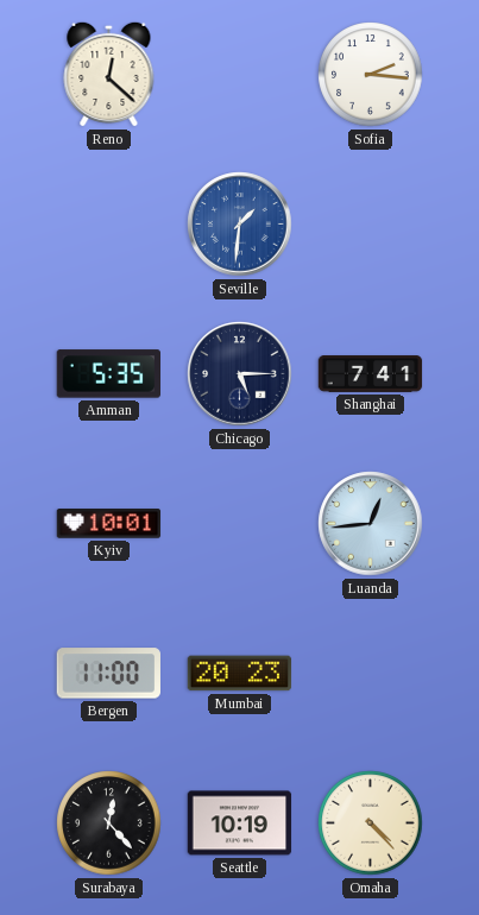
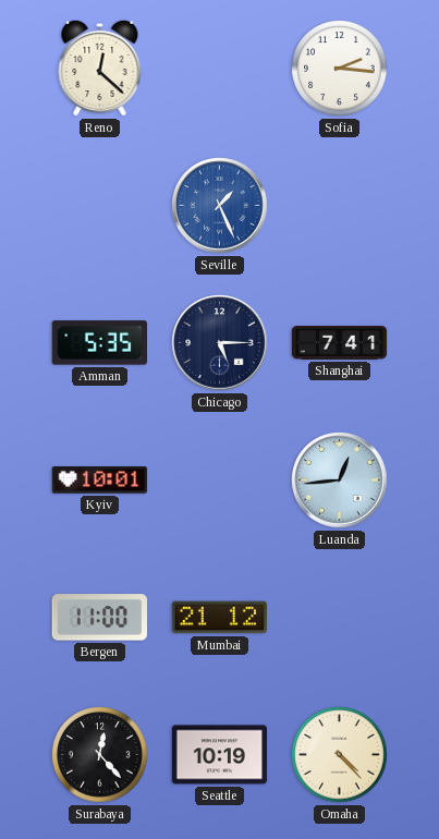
Seville: 1:31 -> 1:26
Mumbai: 20:23 -> 21:12
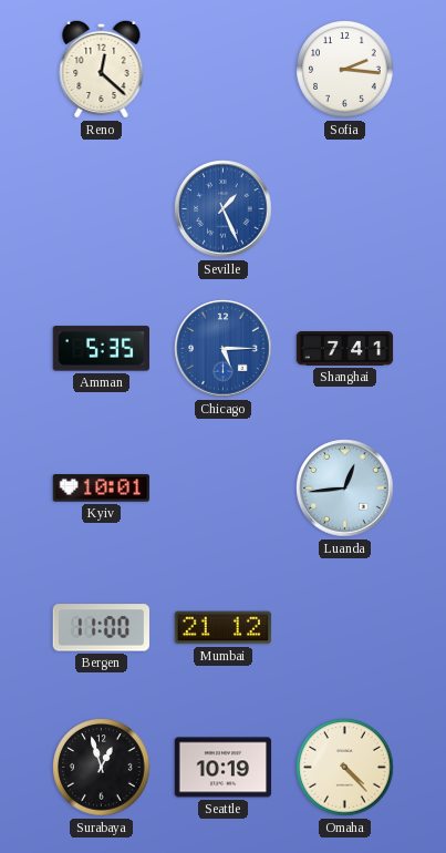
Chicago dial: navy -> blue
Surabaya: 12:23 -> 12:57
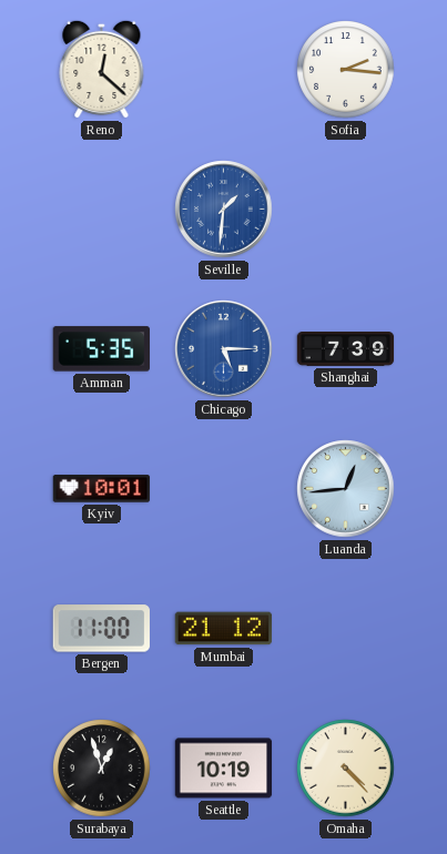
Seville: 1:26 -> 1:31
Shanghai: 7:41 -> 7:39
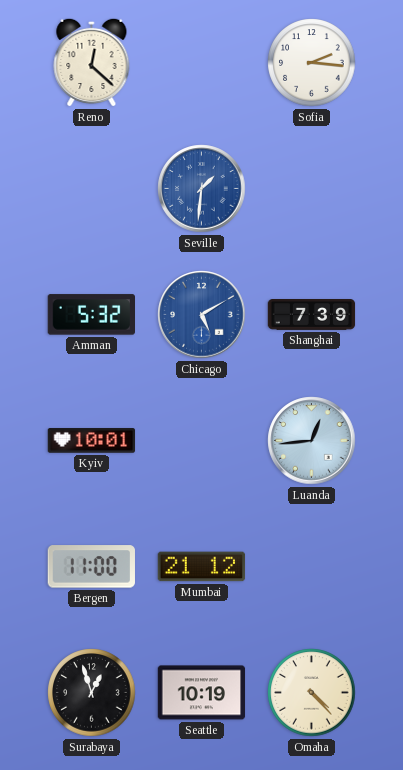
Amman: 5:35 -> 5:32
Chicago: 5:15 -> 5:10
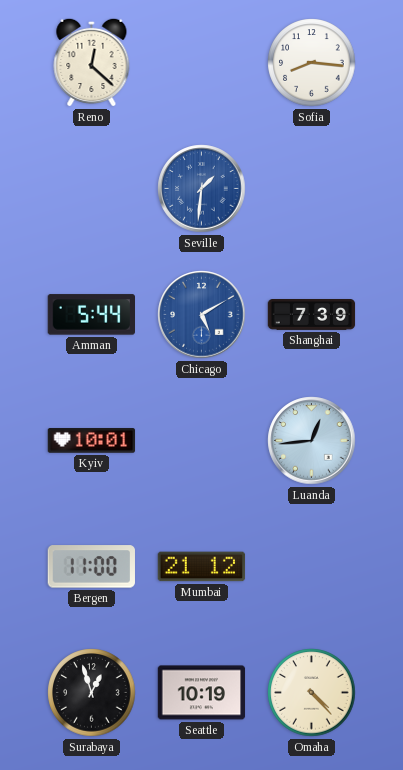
Sofia: 2:16 -> 8:16
Amman: 5:32 -> 5:44
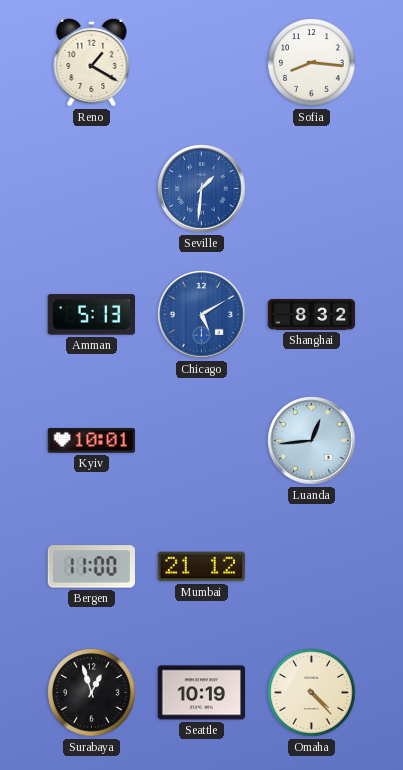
Reno: 12:22 -> 1:20
Amman: 5:44 -> 5:13
Shanghai: 7:39 -> 8:32
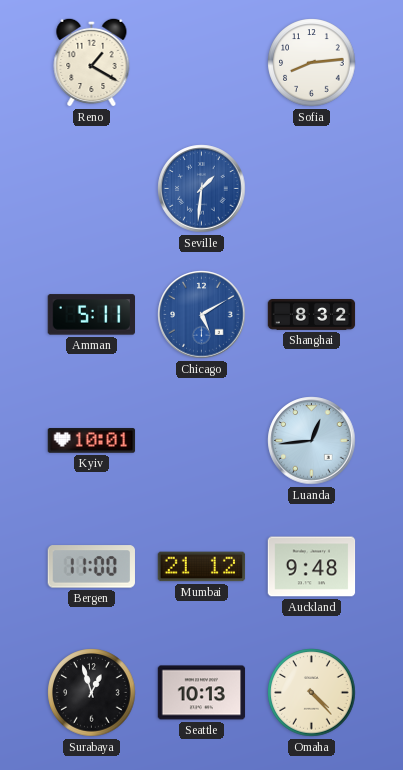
Sofia: 8:16 -> 8:14
Amman: 5:13 -> 5:11
Auckland: none -> 9:48
Seattle: 10:19 -> 10:13
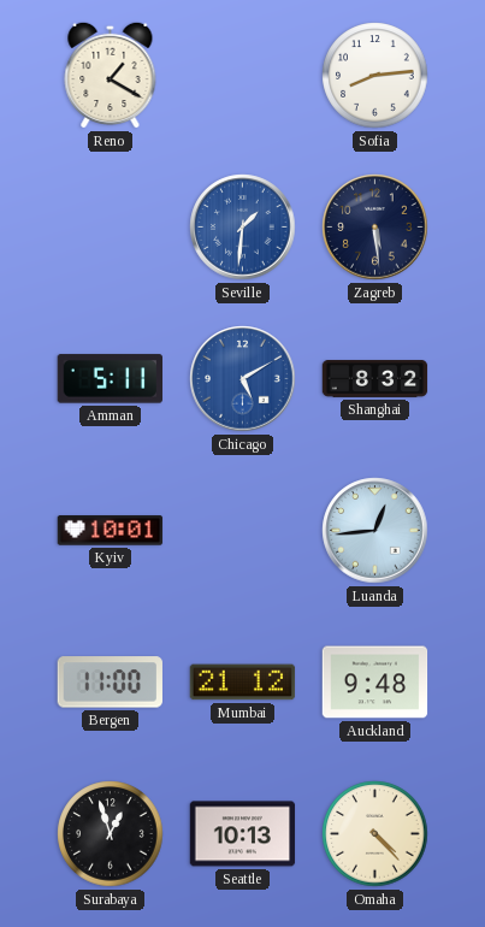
Zagreb: none -> 5:29
